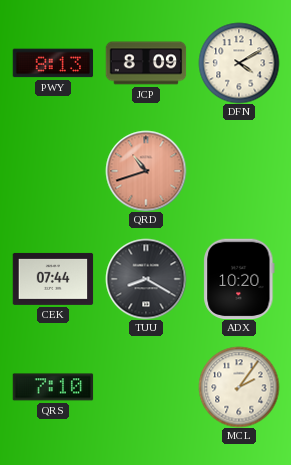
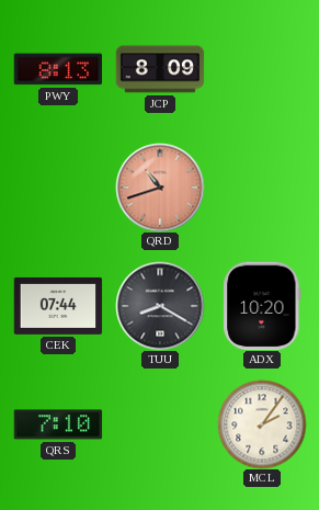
DFN: 4:10 -> none
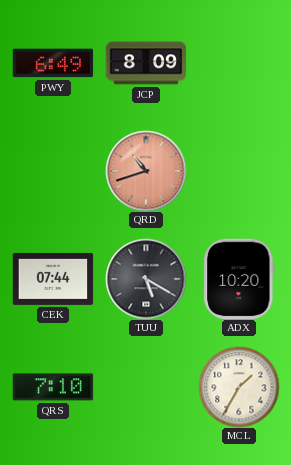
PWY: 8:13 -> 6:49
TUU: 8:20 -> 5:20
MCL: 2:06 -> 1:35
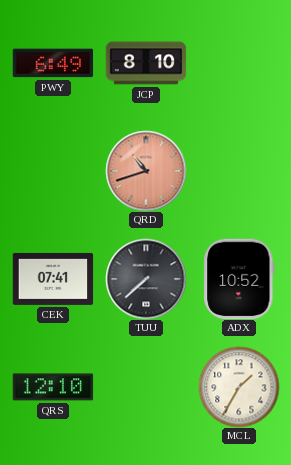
JCP: 8:09 -> 8:10
CEK: 07:44 -> 07:41
TUU: 5:20 -> 7:38
ADX: 10:20 -> 10:52
QRS: 7:10 -> 12:10
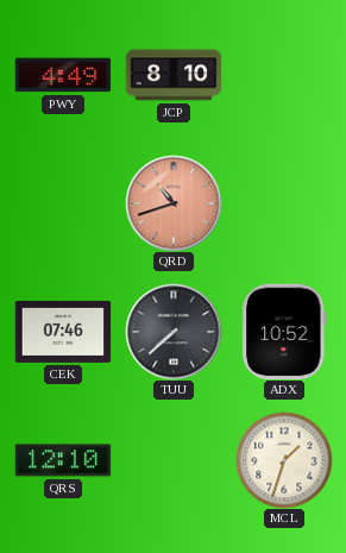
PWY: 6:49 -> 4:49
CEK: 07:41 -> 07:46
MCL: 1:35 -> 1:33
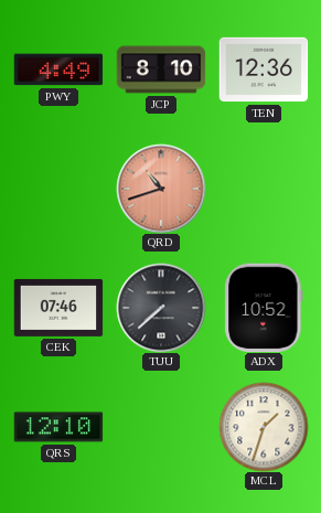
TEN: none -> 12:36
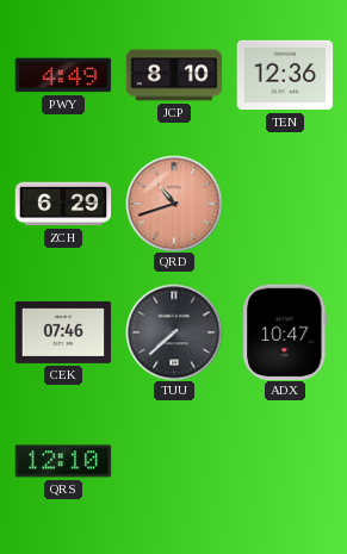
ZCH: none -> 6:29
ADX: 10:52 -> 10:47
MCL: 1:33 -> none
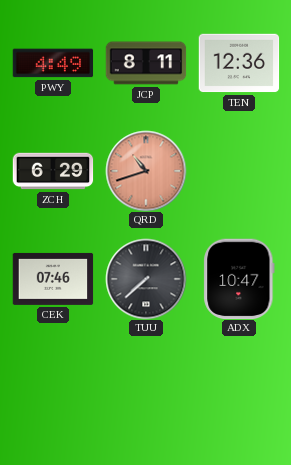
JCP: 8:10 -> 8:11
QRS: 12:10 -> none
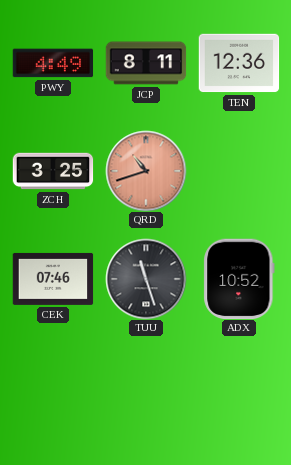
ZCH: 6:29 -> 3:25
TUU: 7:38 -> 11:27
ADX: 10:47 -> 10:52
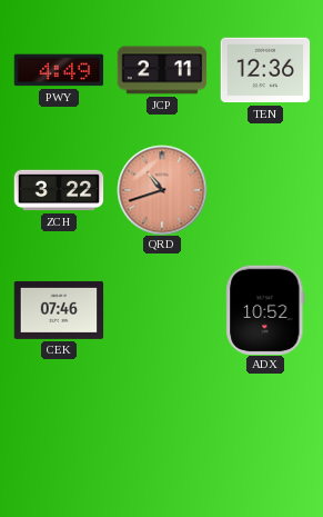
JCP: 8:11 -> 2:11
ZCH: 3:25 -> 3:22
TUU: 11:27 -> none
